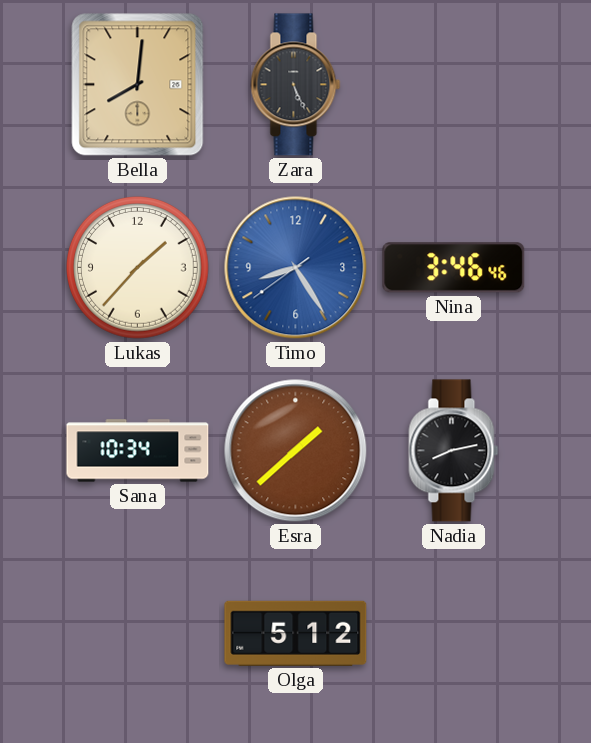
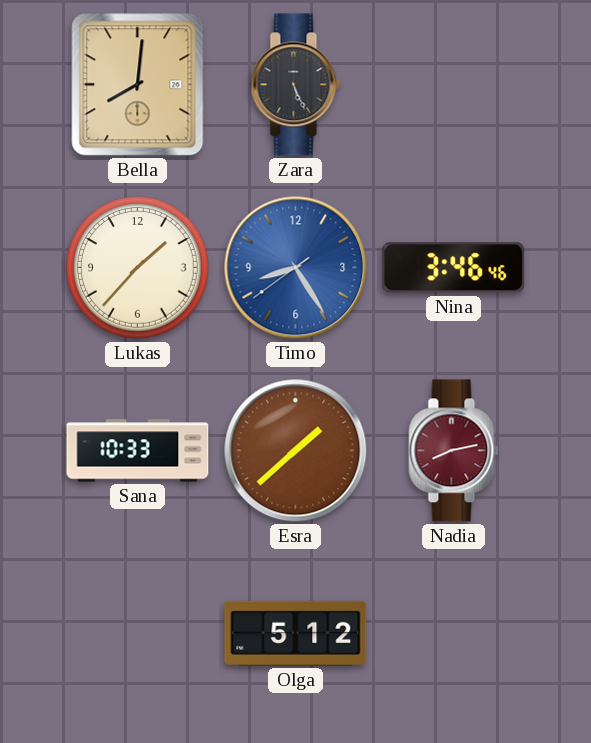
Sana: 10:34 -> 10:33
Nadia dial: black -> burgundy
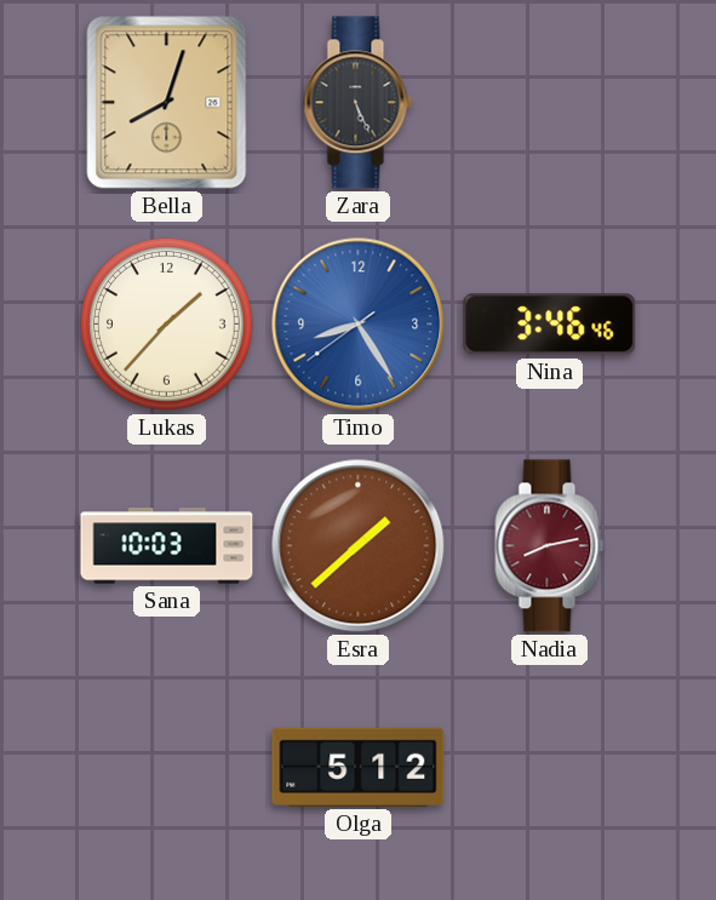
Bella: 8:01 -> 8:03
Sana: 10:33 -> 10:03
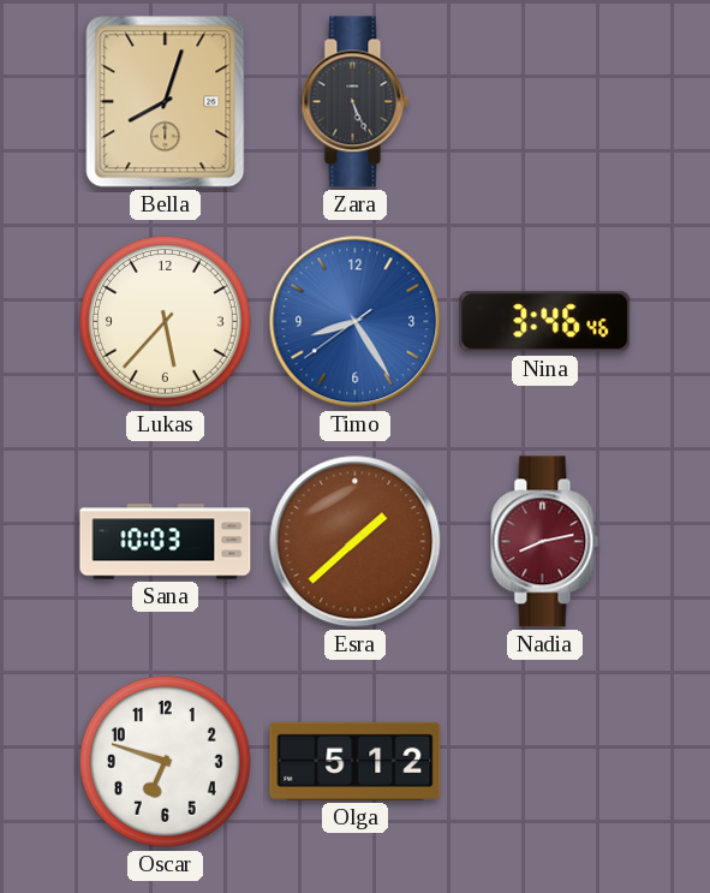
Lukas: 1:37 -> 5:37
Oscar: none -> 6:48
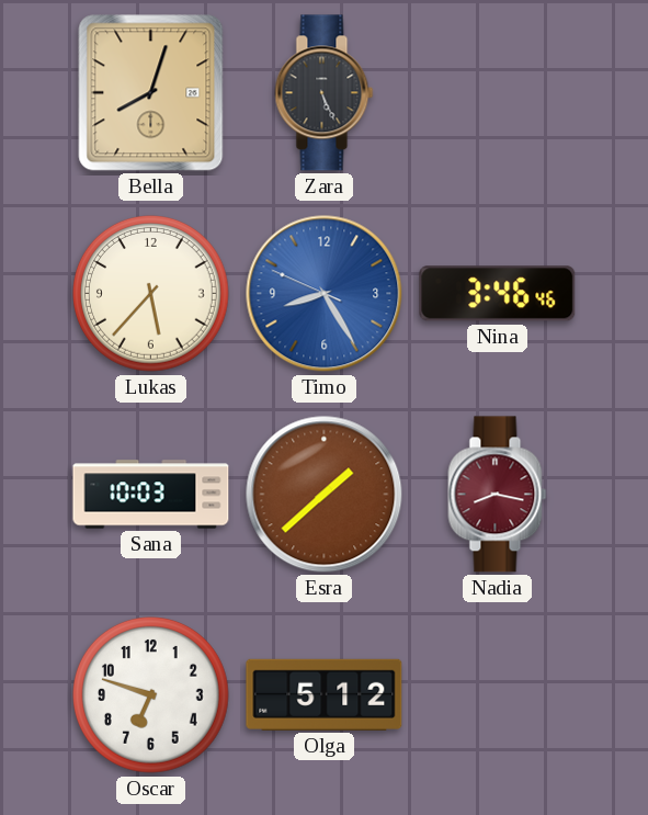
Timo: 8:24:39 -> 8:24:49
Nadia: 8:13 -> 8:17
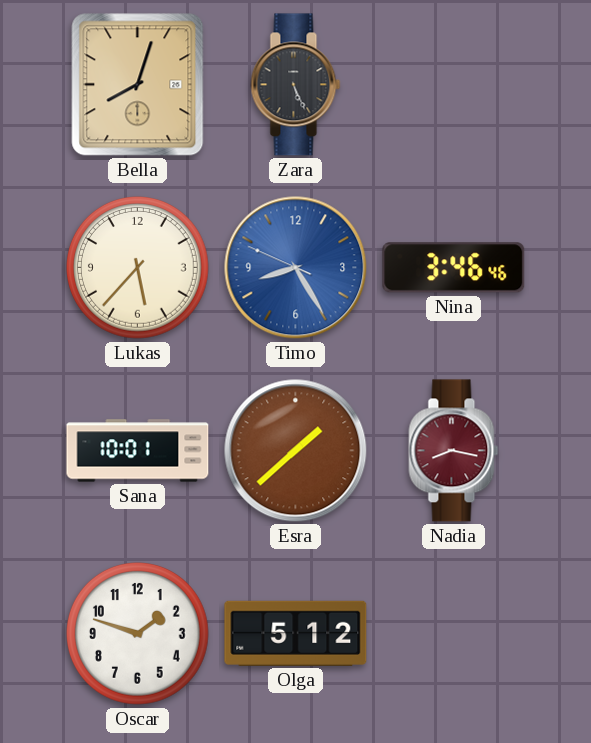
Sana: 10:03 -> 10:01
Oscar: 6:48 -> 1:48
